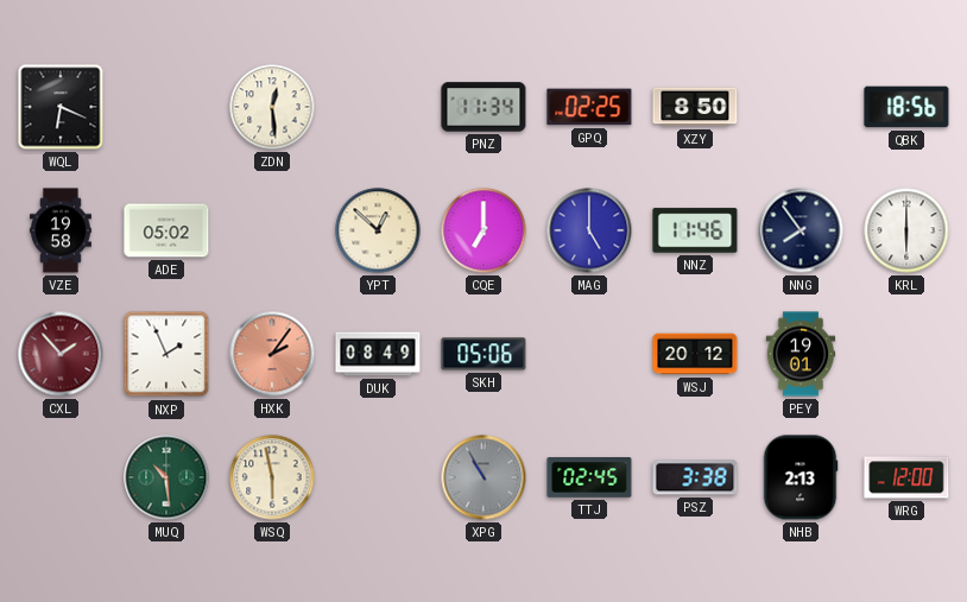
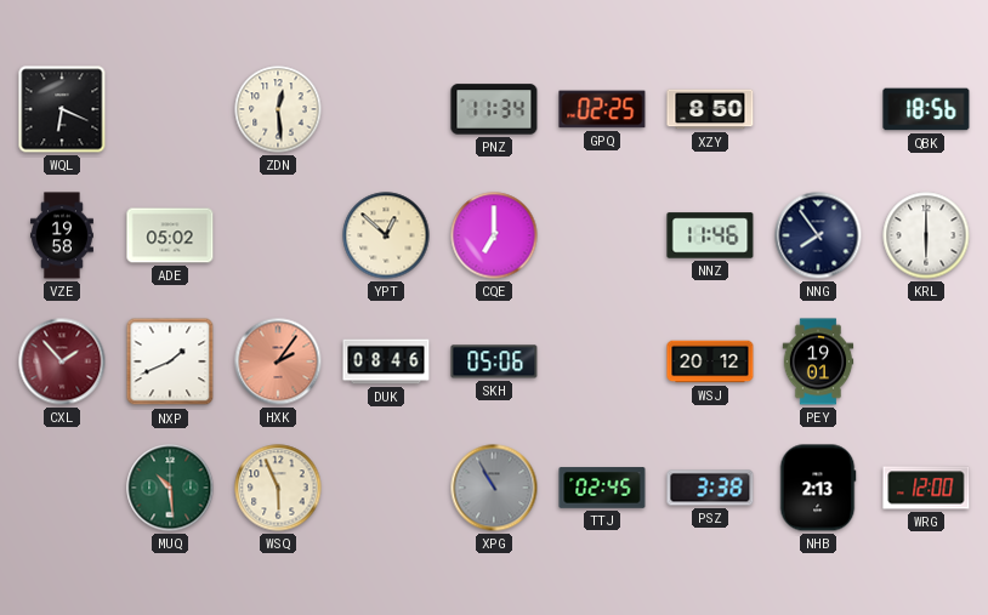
MAG: 5:00 -> none
NXP: 1:56 -> 1:41
DUK: 08:49 -> 08:46
WSQ: 5:58 -> 5:56
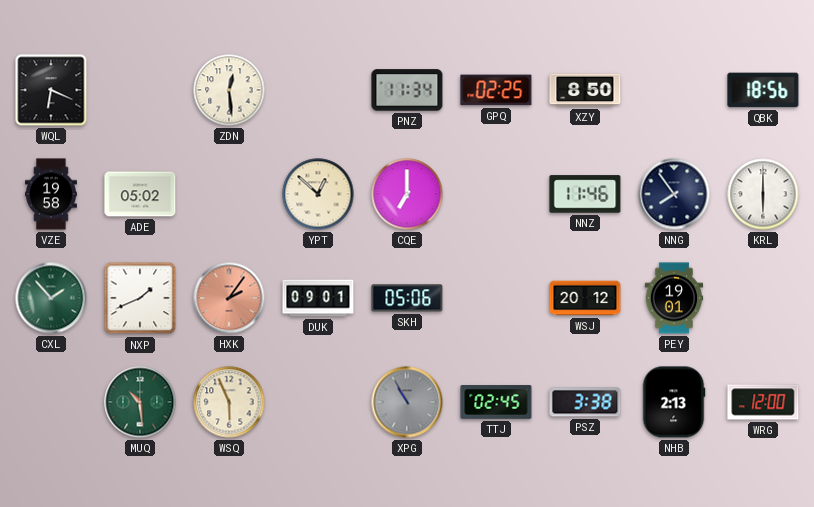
CXL dial: burgundy -> green
DUK: 08:46 -> 09:01
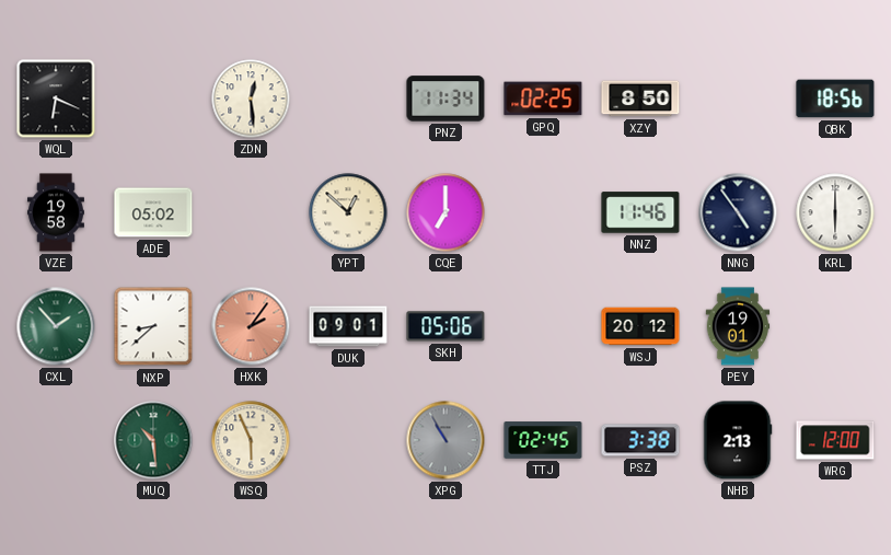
NNG: 7:54 -> 4:54
NXP: 1:41 -> 8:38
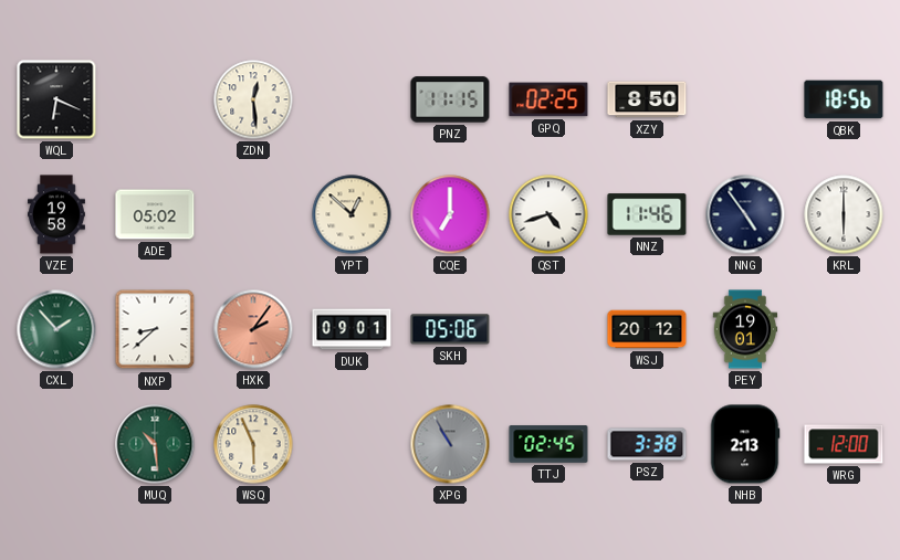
PNZ: 11:34 -> 11:15
QST: none -> 4:42
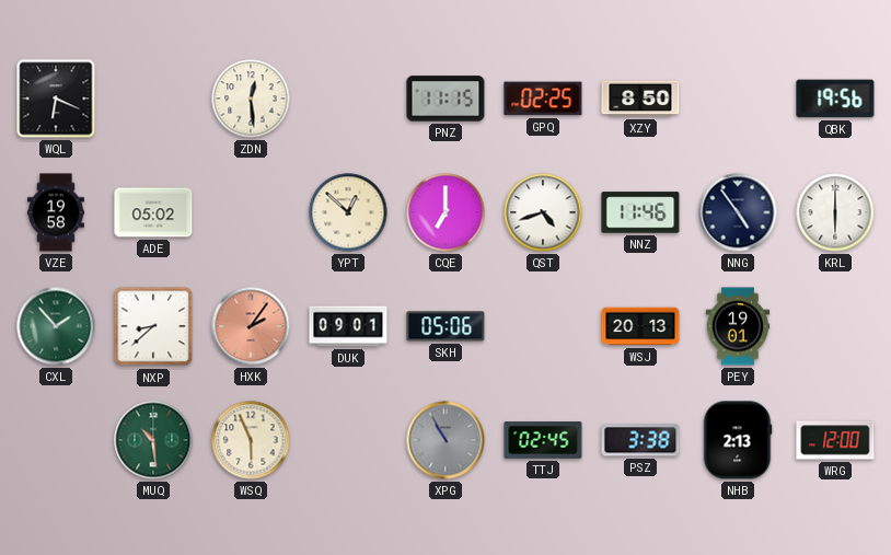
QBK: 18:56 -> 19:56
WSJ: 20:12 -> 20:13
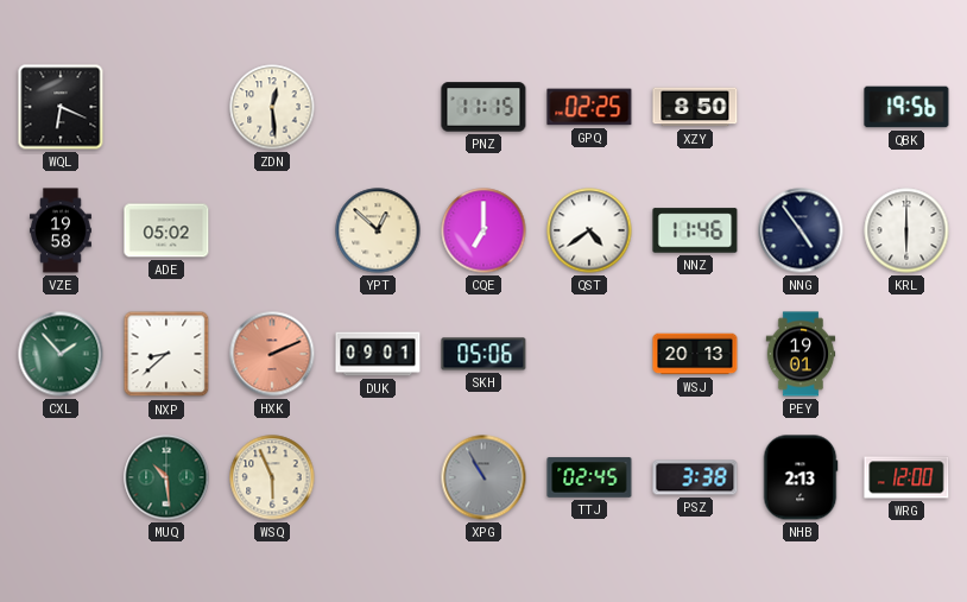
QST: 4:42 -> 4:39
HXK: 2:06 -> 2:11
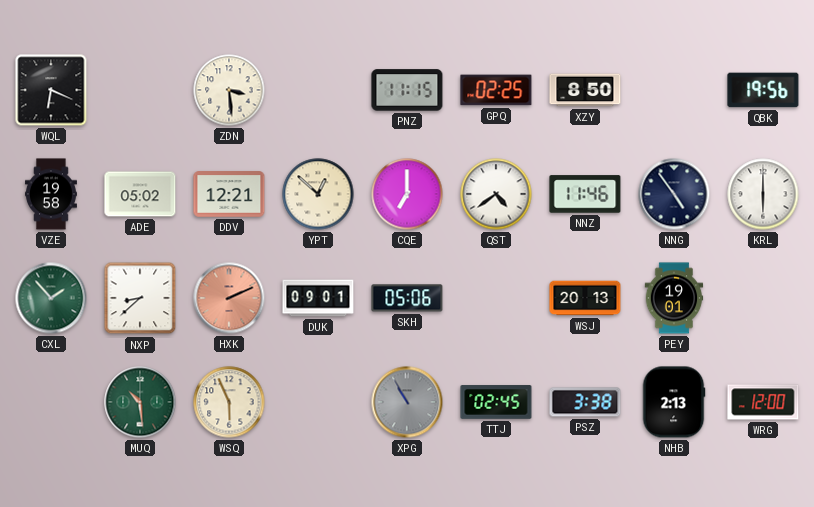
ZDN: 12:29 -> 3:29
DDV: none -> 12:21
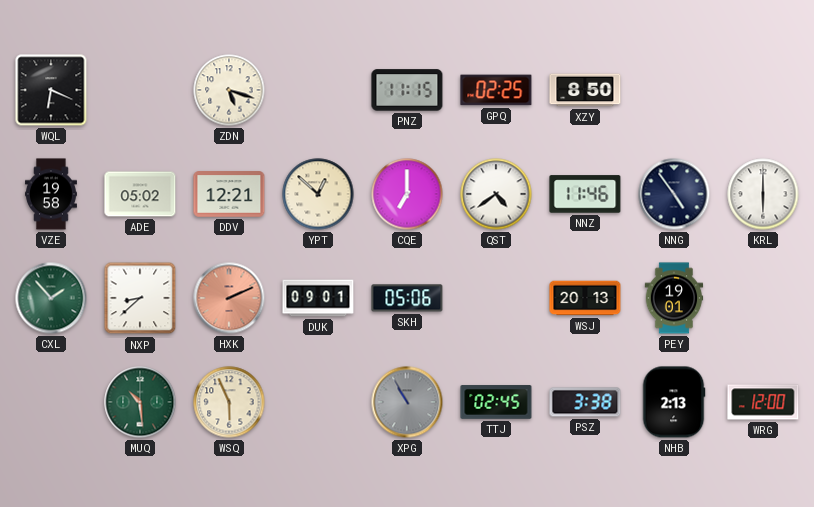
ZDN: 3:29 -> 5:18
QBK: 19:56 -> none
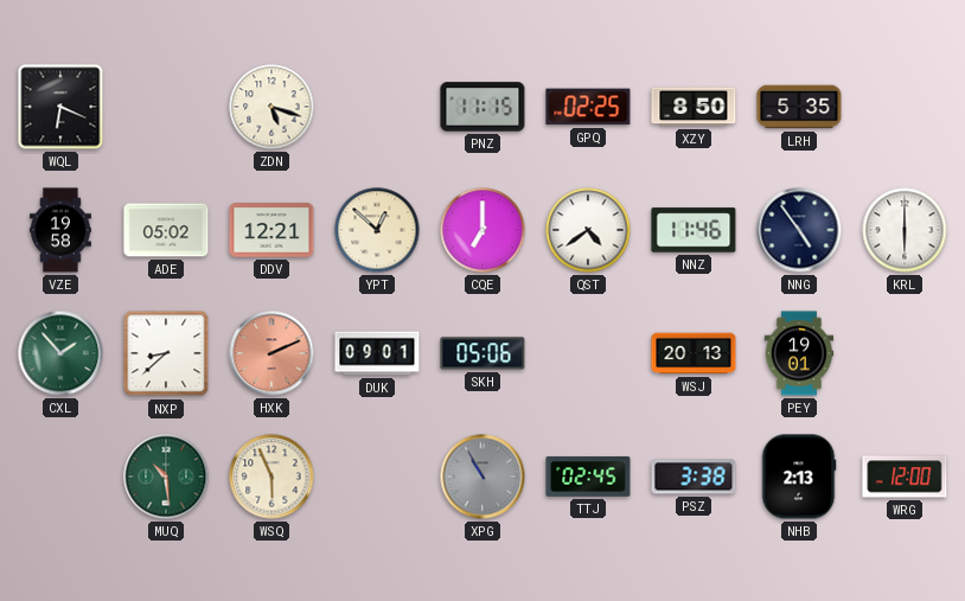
LRH: none -> 5:35
